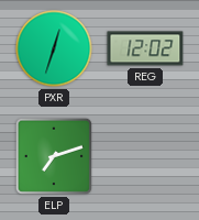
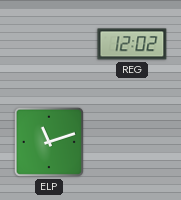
PXR: 12:33 -> none
ELP: 7:12 -> 11:12
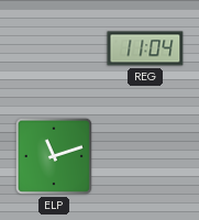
REG: 12:02 -> 11:04
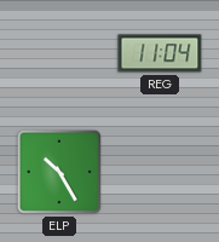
ELP: 11:12 -> 10:25
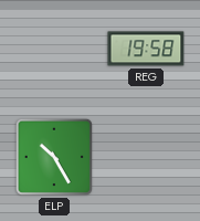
REG: 11:04 -> 19:58
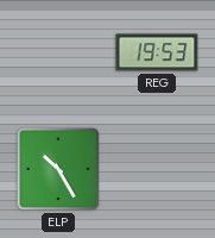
REG: 19:58 -> 19:53
